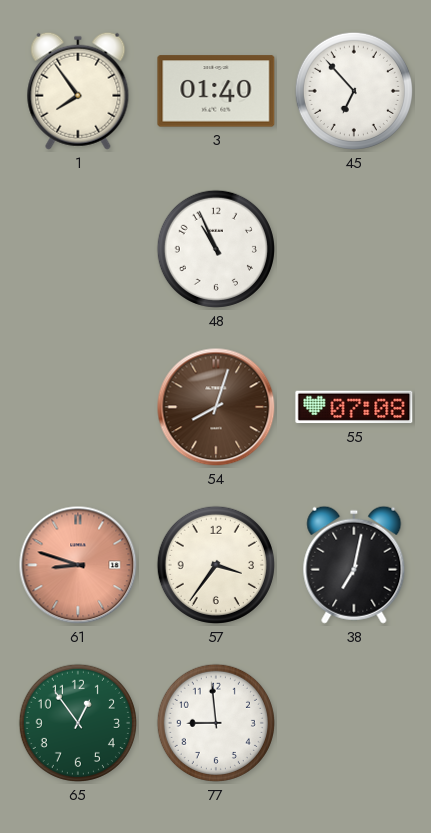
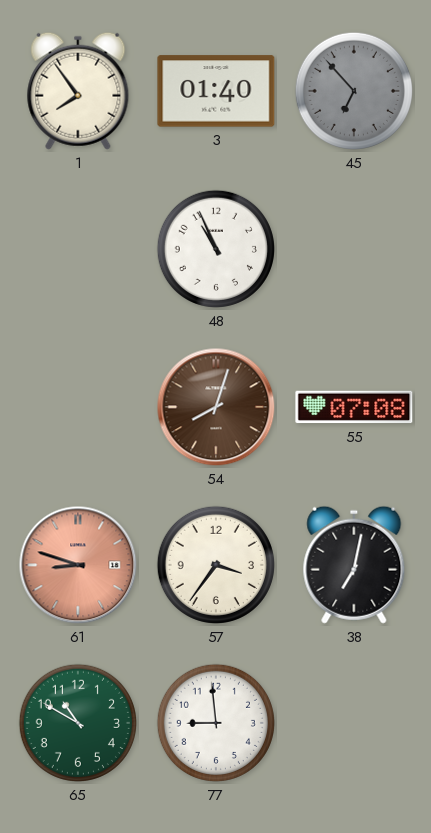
45 dial: white -> grey
65: 12:54 -> 10:50
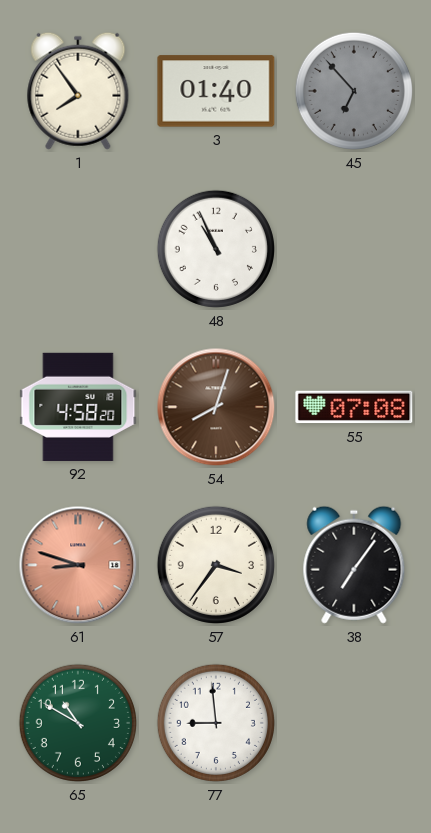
92: none -> 4:58
38: 7:02 -> 7:06
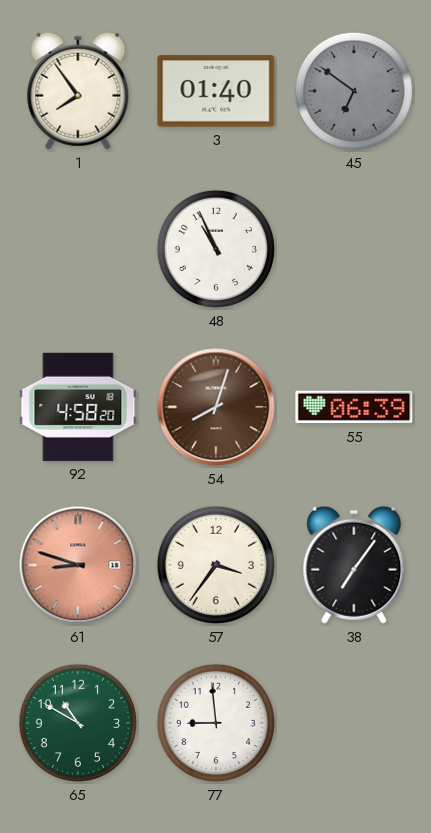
45: 6:53 -> 6:51
55: 07:08 -> 06:39
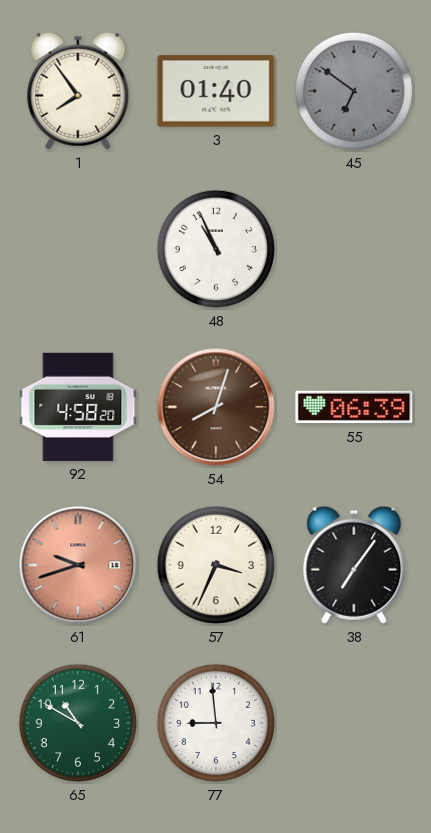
61: 8:48 -> 9:42
57: 3:36 -> 3:34
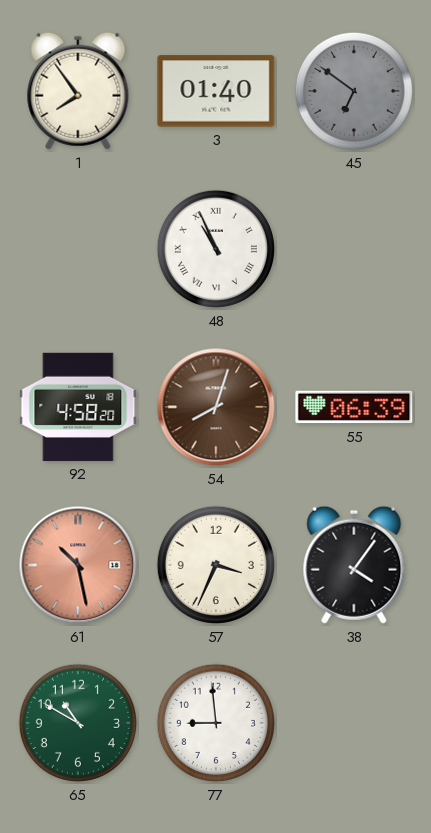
48 numerals: Arabic -> Roman
61: 9:42 -> 10:28
38: 7:06 -> 4:06
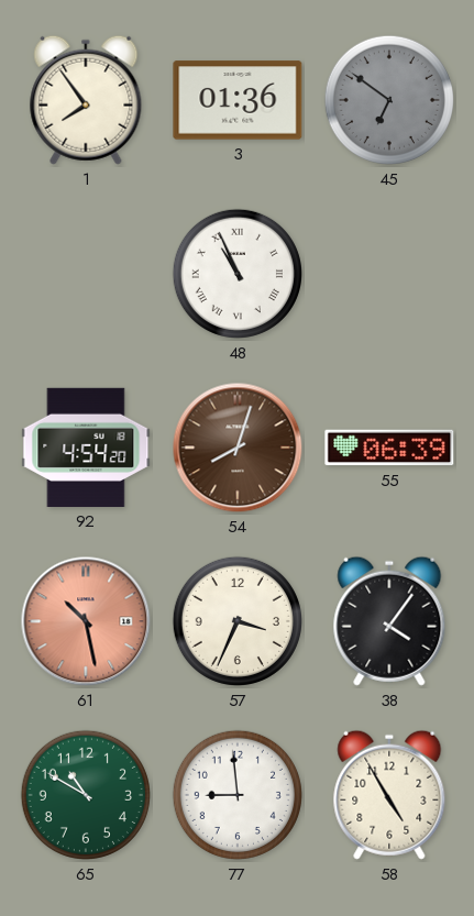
3: 01:40 -> 01:36
92: 4:58 -> 4:54
58: none -> 4:55
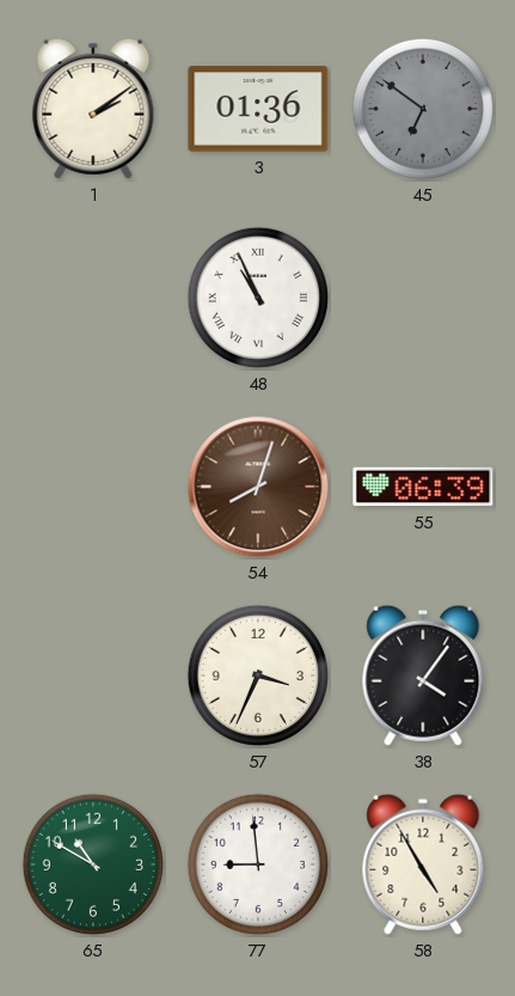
1: 7:54 -> 2:09
92: 4:54 -> none
61: 10:28 -> none
